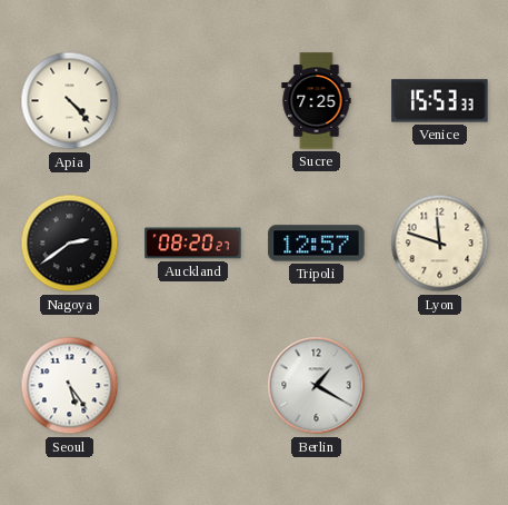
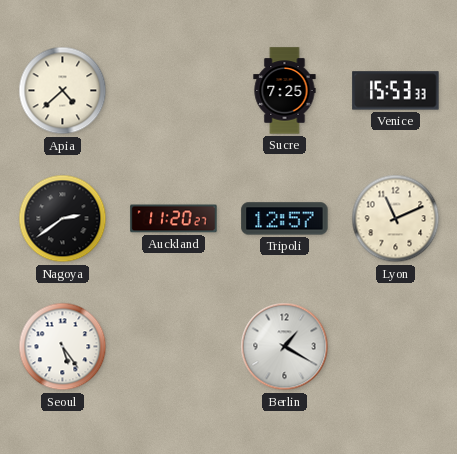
Apia: 4:23 -> 4:38
Auckland: 08:20 -> 11:20
Lyon: 11:48 -> 11:11
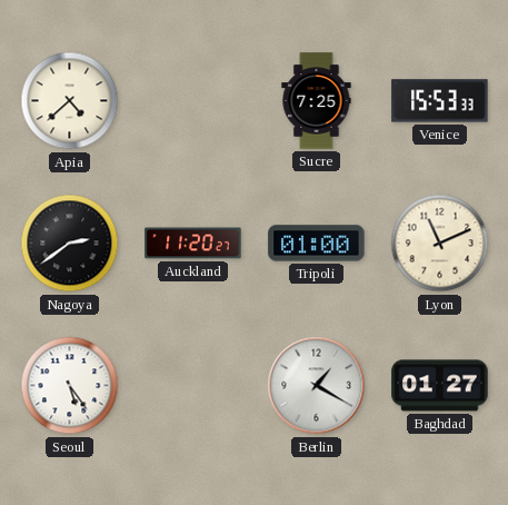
Tripoli: 12:57 -> 01:00
Baghdad: none -> 01:27
